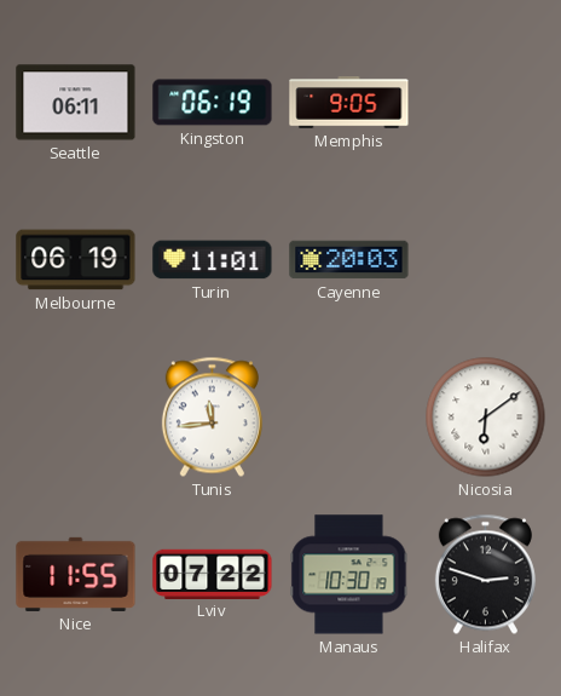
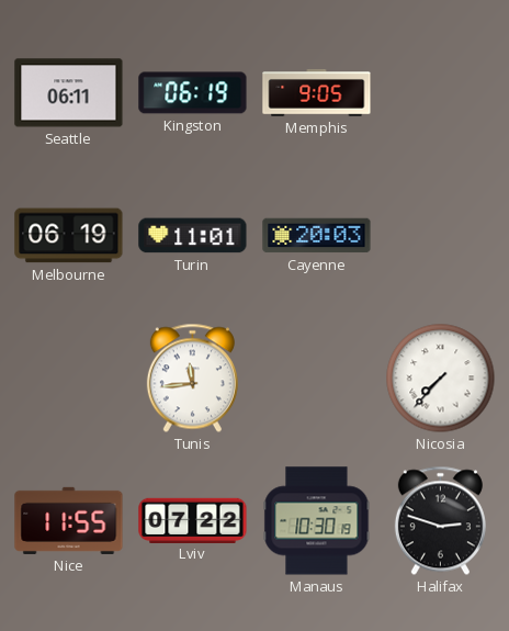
Nicosia: 6:09 -> 7:37
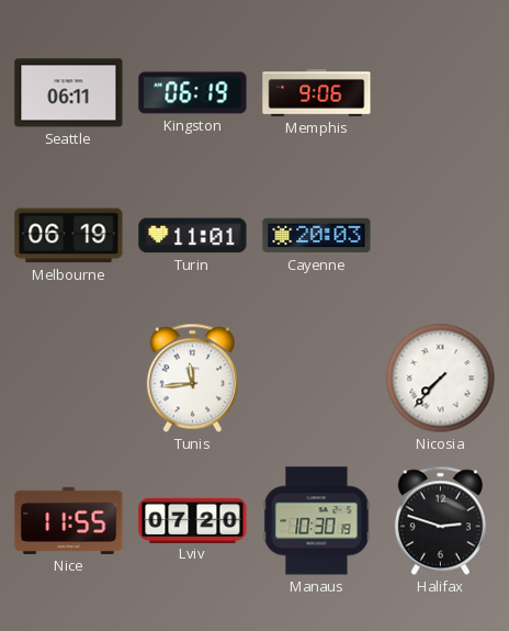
Memphis: 9:05 -> 9:06
Lviv: 07:22 -> 07:20
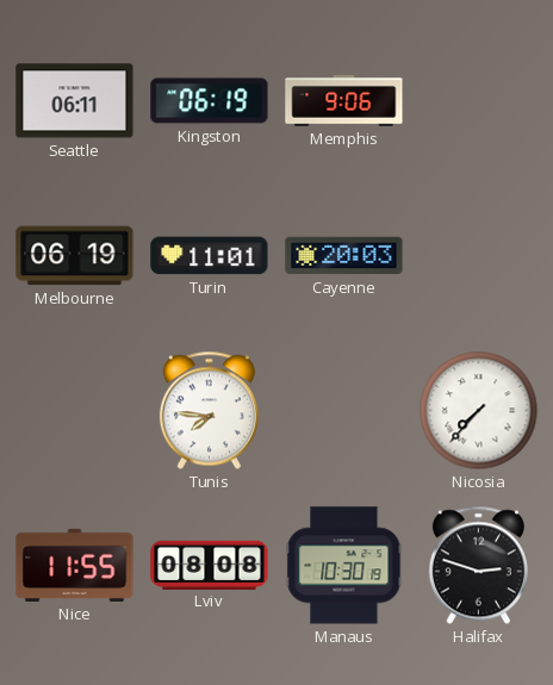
Tunis: 11:44 -> 7:46
Lviv: 07:20 -> 08:08
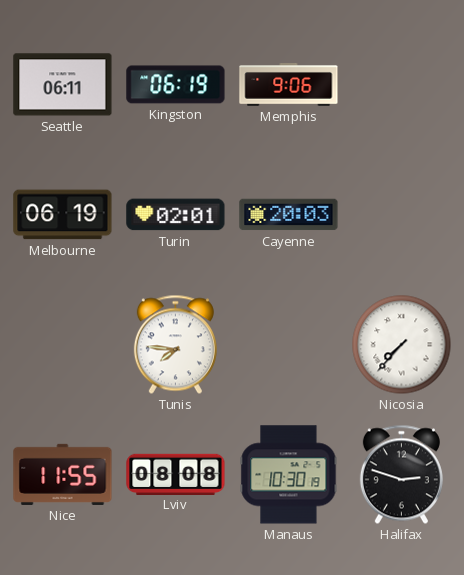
Turin: 11:01 -> 02:01
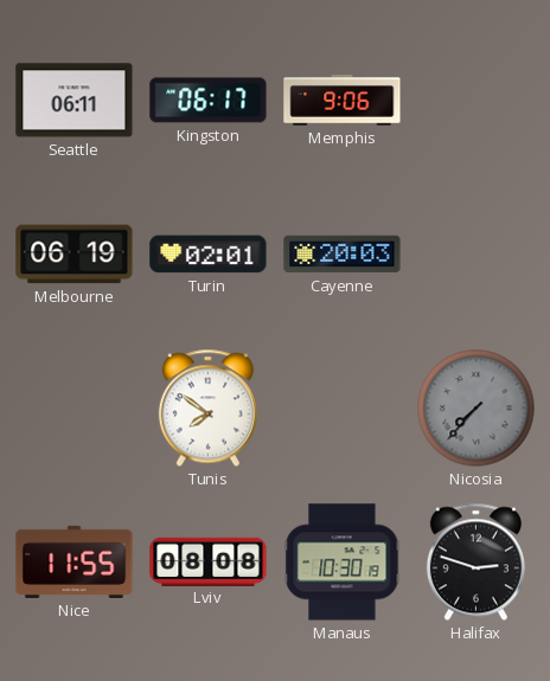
Kingston: 06:19 -> 06:17
Tunis: 7:46 -> 7:51
Nicosia dial: white -> grey
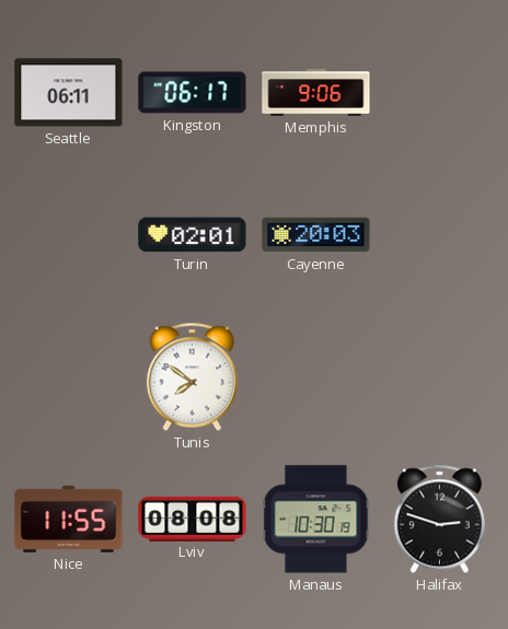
Melbourne: 06:19 -> none
Nicosia: 7:37 -> none
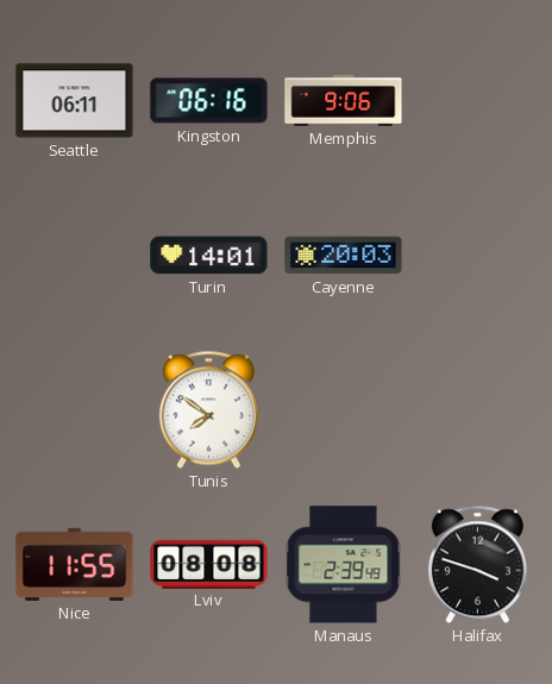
Kingston: 06:17 -> 06:16
Turin: 02:01 -> 14:01
Manaus: 10:30 -> 2:39
Halifax: 2:48 -> 3:48
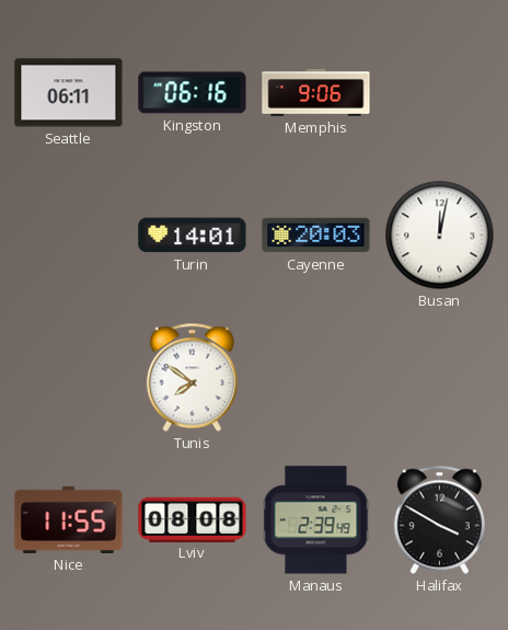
Busan: none -> 12:02
Halifax: 3:48 -> 3:50
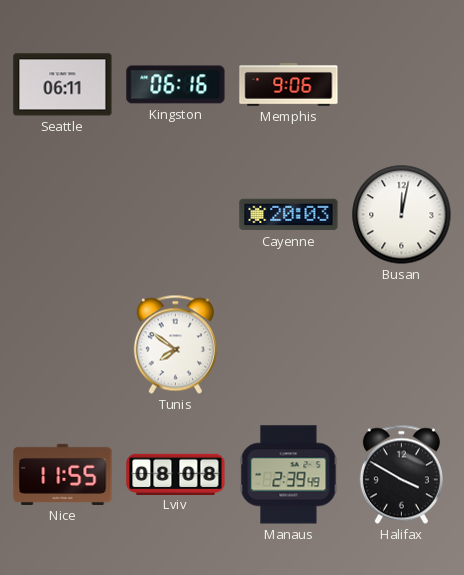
Turin: 14:01 -> none
